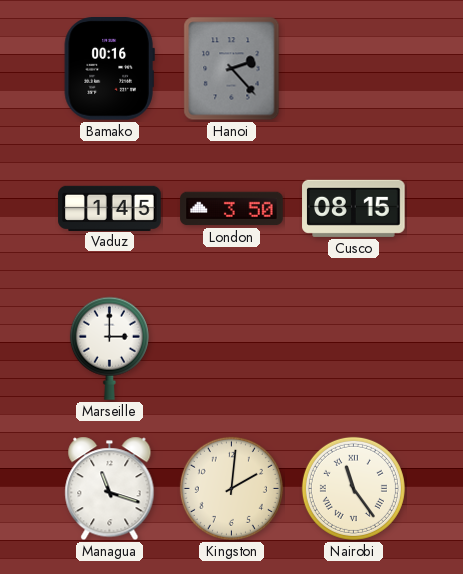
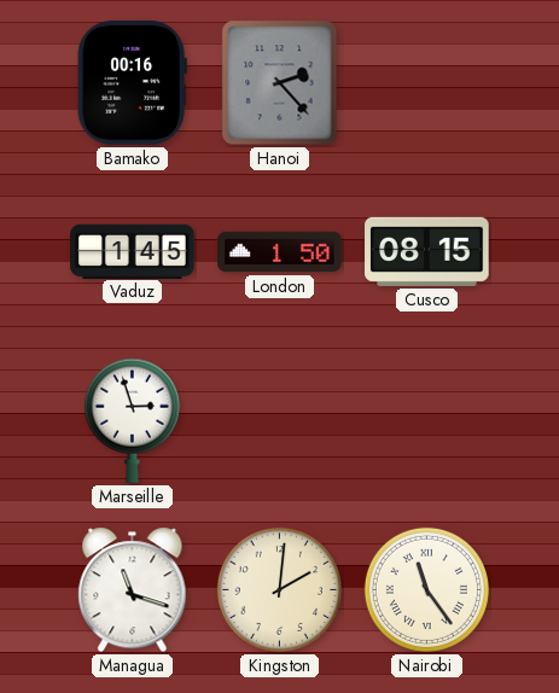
London: 3:50 -> 1:50
Marseille: 3:00 -> 2:57
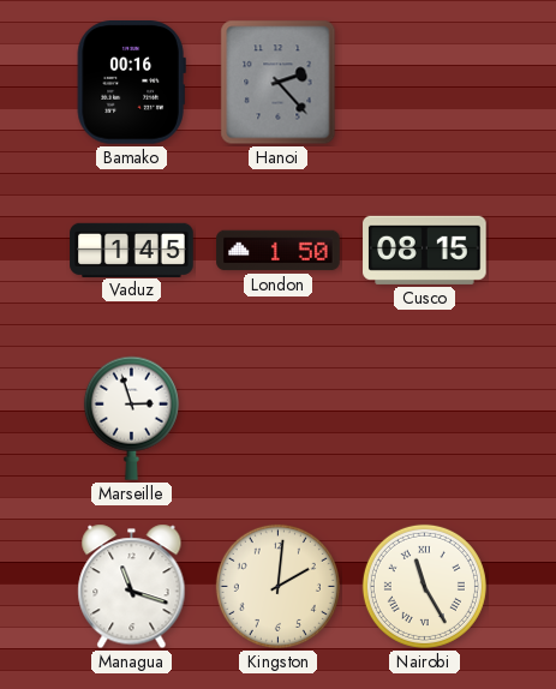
Nairobi: 11:24 -> 11:25
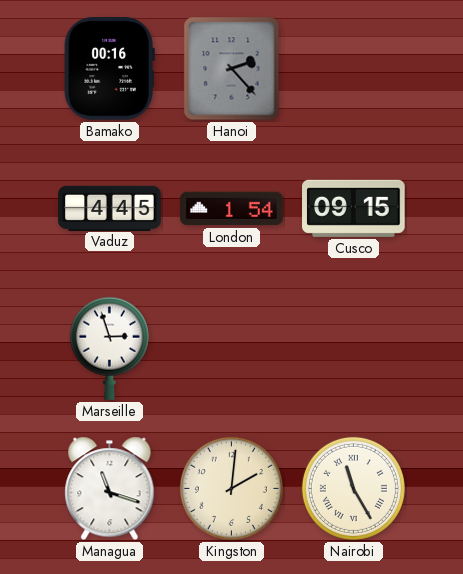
Vaduz: 1:45 -> 4:45
London: 1:50 -> 1:54
Cusco: 08:15 -> 09:15
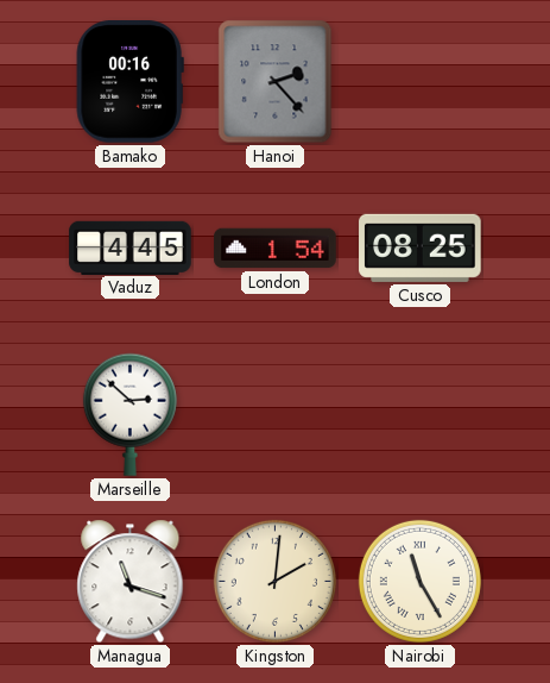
Cusco: 09:15 -> 08:25
Marseille: 2:57 -> 2:52
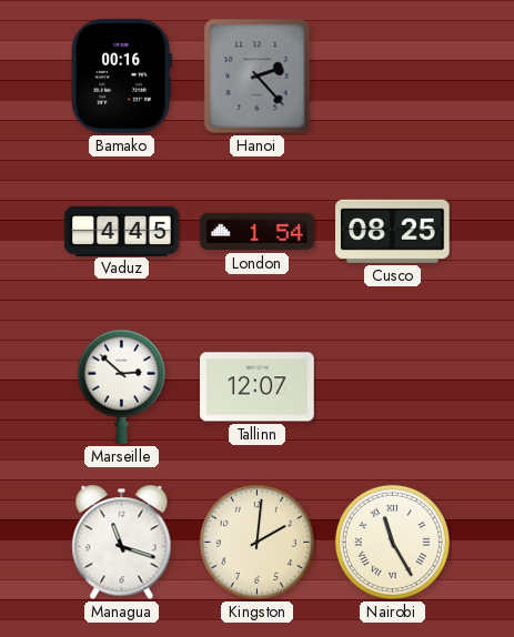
Tallinn: none -> 12:07
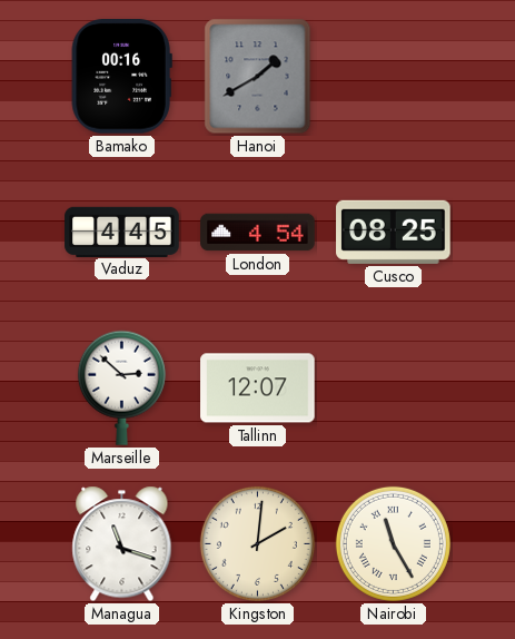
Hanoi: 2:23 -> 1:40
London: 1:54 -> 4:54
